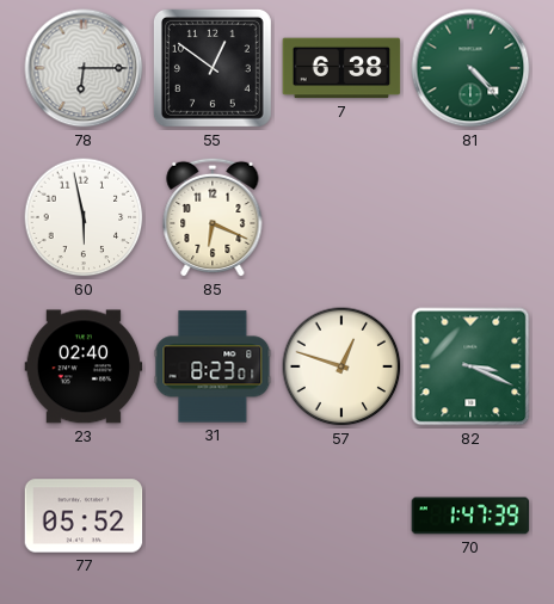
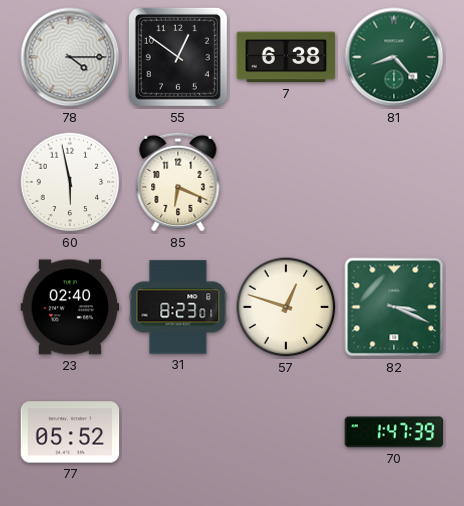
78: 6:15 -> 4:15
81: 4:23 -> 8:23
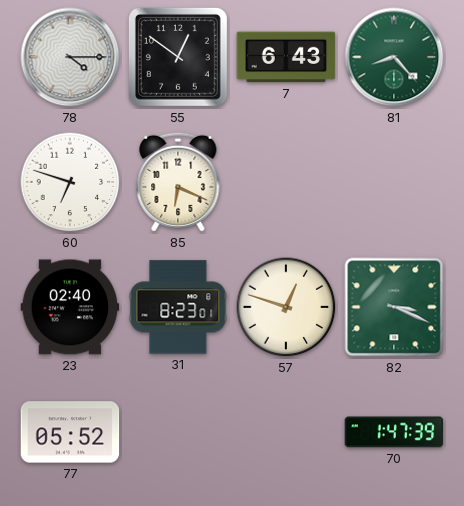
7: 6:38 -> 6:43
60: 5:58 -> 6:48
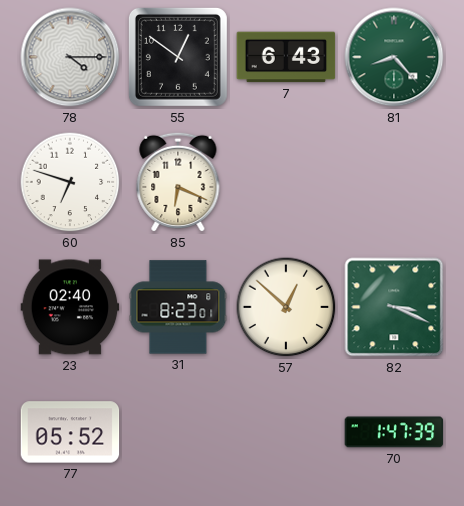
57: 12:48 -> 12:52
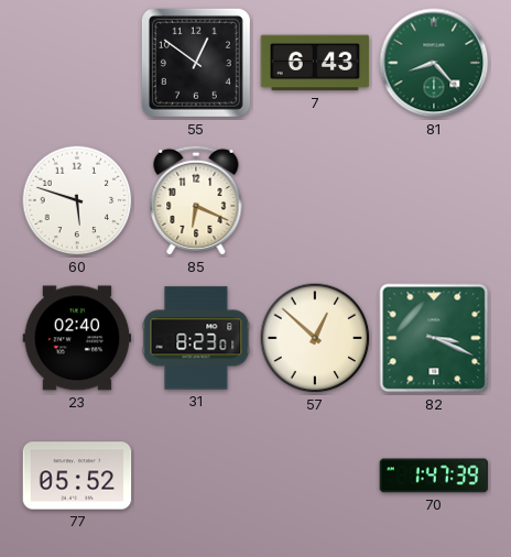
78: 4:15 -> none
60: 6:48 -> 5:48
